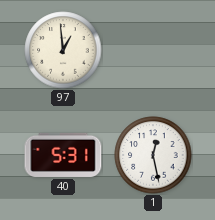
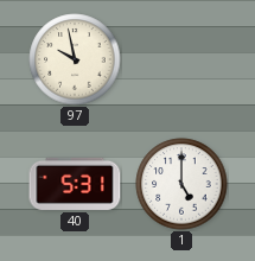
97: 12:59 -> 9:58
1: 12:28 -> 5:00
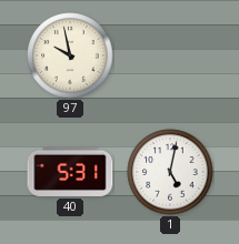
1: 5:00 -> 5:02
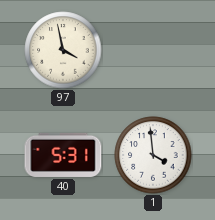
97: 9:58 -> 3:58
1: 5:02 -> 3:59
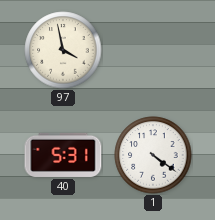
1: 3:59 -> 4:21
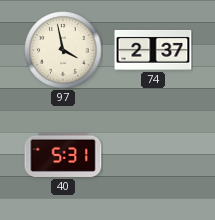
74: none -> 2:37
1: 4:21 -> none
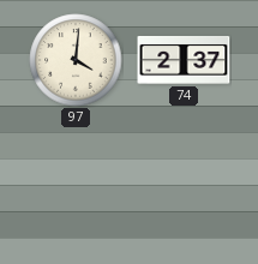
97: 3:58 -> 4:01
40: 5:31 -> none
